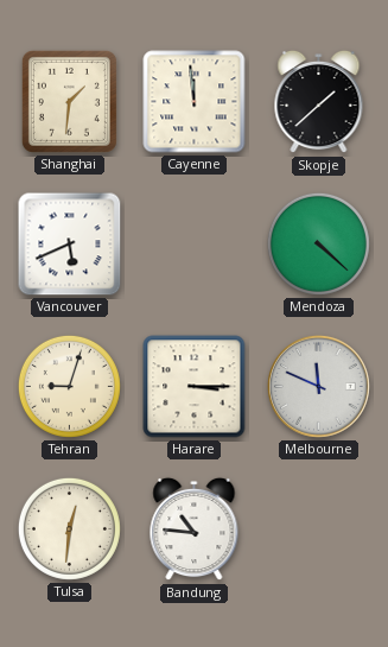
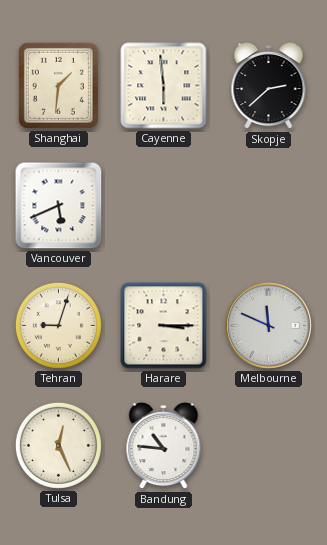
Cayenne: 11:59 -> 5:59
Skopje: 1:38 -> 2:38
Mendoza: 4:22 -> none
Tulsa: 12:31 -> 12:26
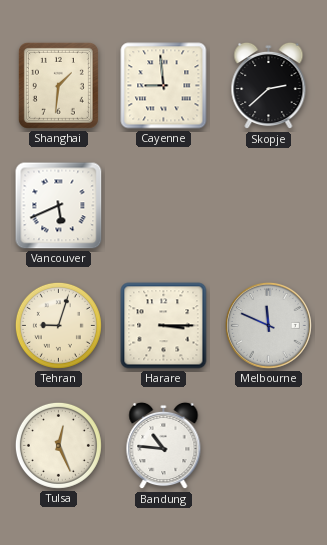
Cayenne: 5:59 -> 8:59
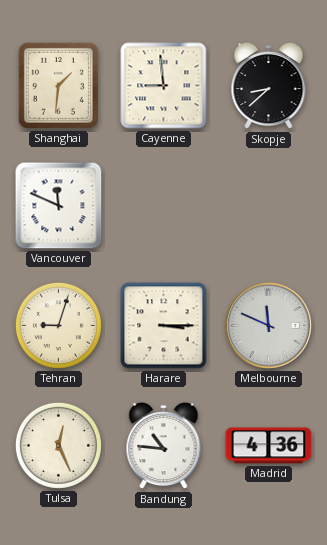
Skopje: 2:38 -> 8:38
Vancouver: 5:41 -> 11:49
Madrid: none -> 4:36
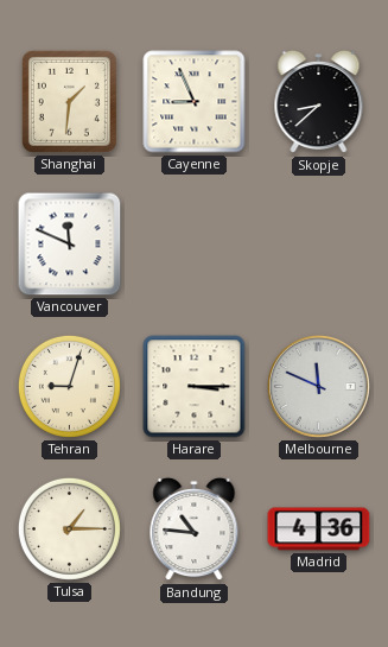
Cayenne: 8:59 -> 8:56
Tulsa: 12:26 -> 1:15
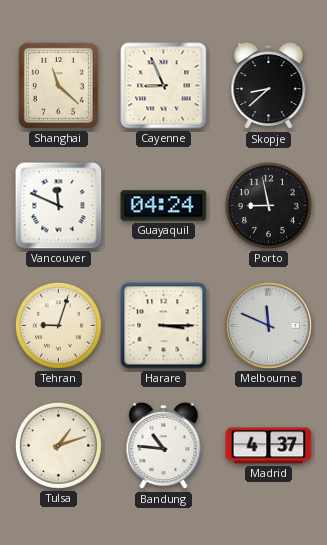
Shanghai: 1:31 -> 11:22
Guayaquil: none -> 04:24
Porto: none -> 8:58
Tulsa: 1:15 -> 1:12
Madrid: 4:36 -> 4:37
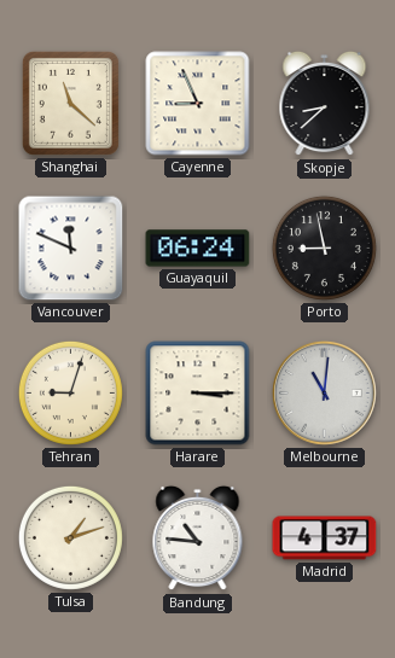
Guayaquil: 04:24 -> 06:24
Melbourne: 11:49 -> 11:01
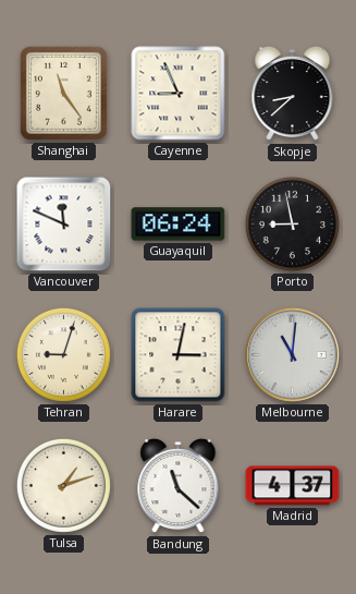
Shanghai: 11:22 -> 11:24
Harare: 3:15 -> 3:02
Bandung: 10:46 -> 11:22
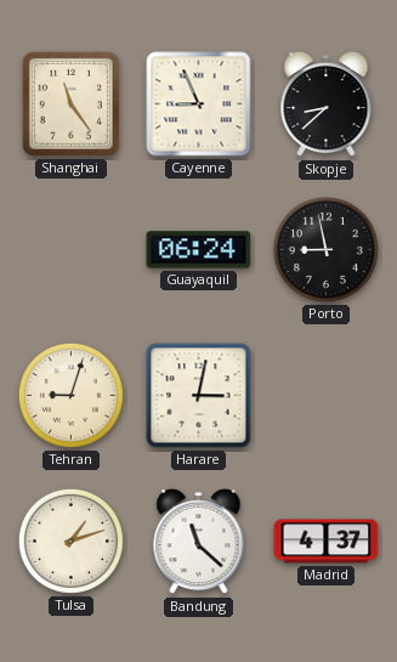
Vancouver: 11:49 -> none
Melbourne: 11:01 -> none
